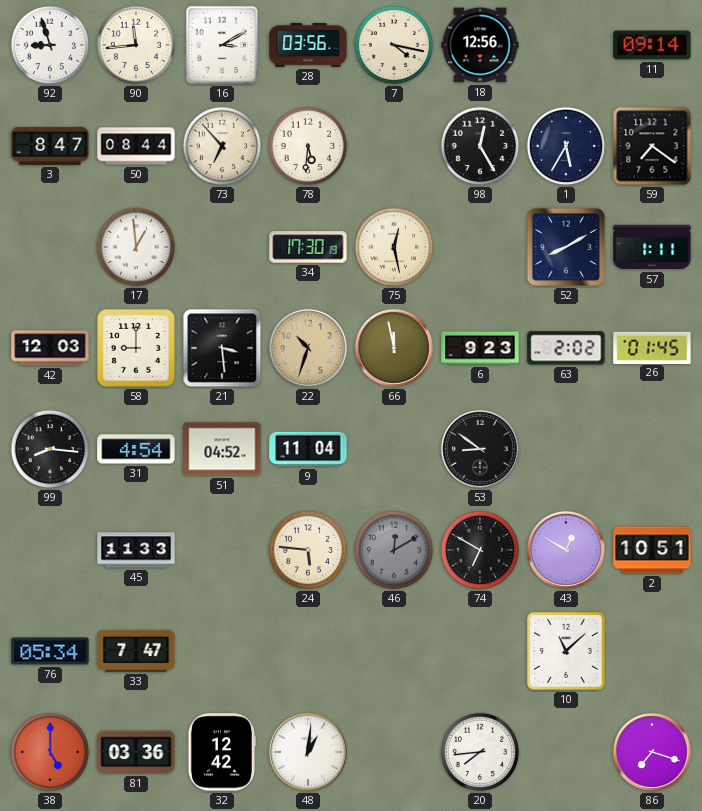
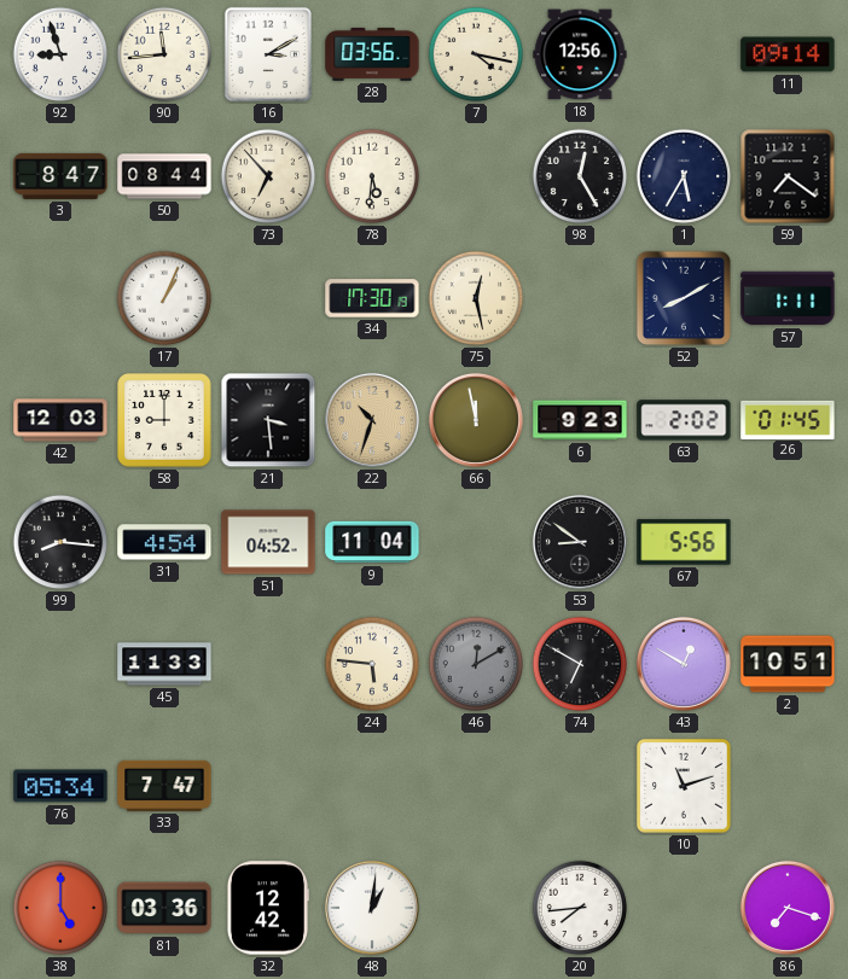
17: 12:59 -> 1:04
67: none -> 5:56
10: 11:08 -> 11:12
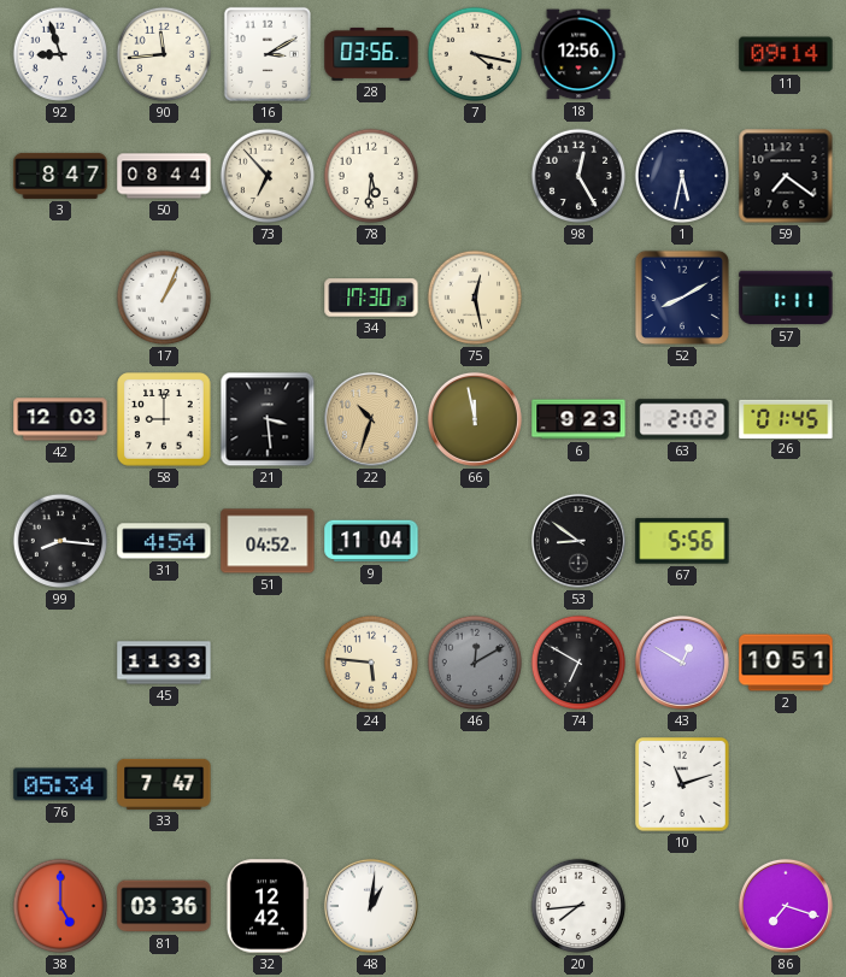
1: 5:35 -> 5:32
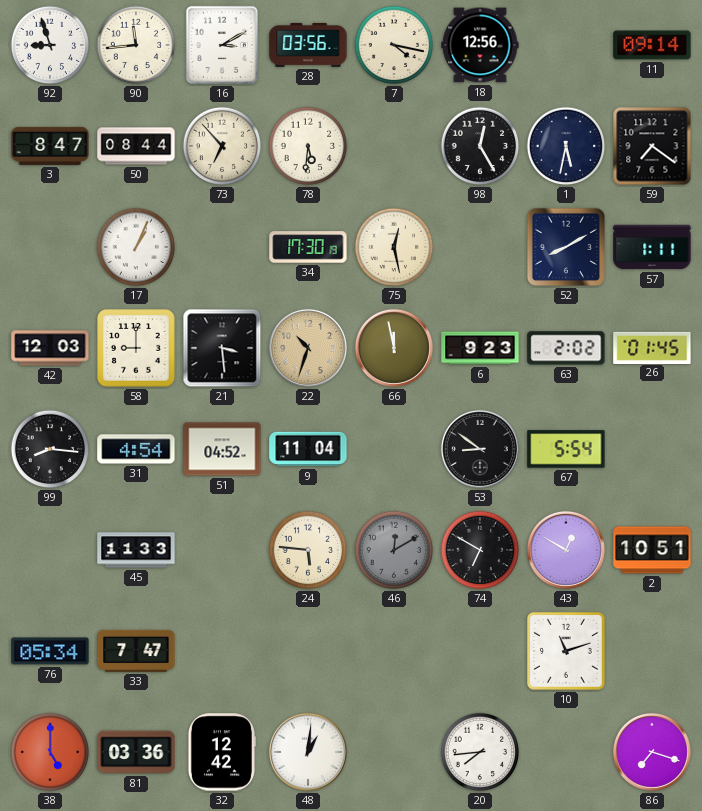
67: 5:56 -> 5:54
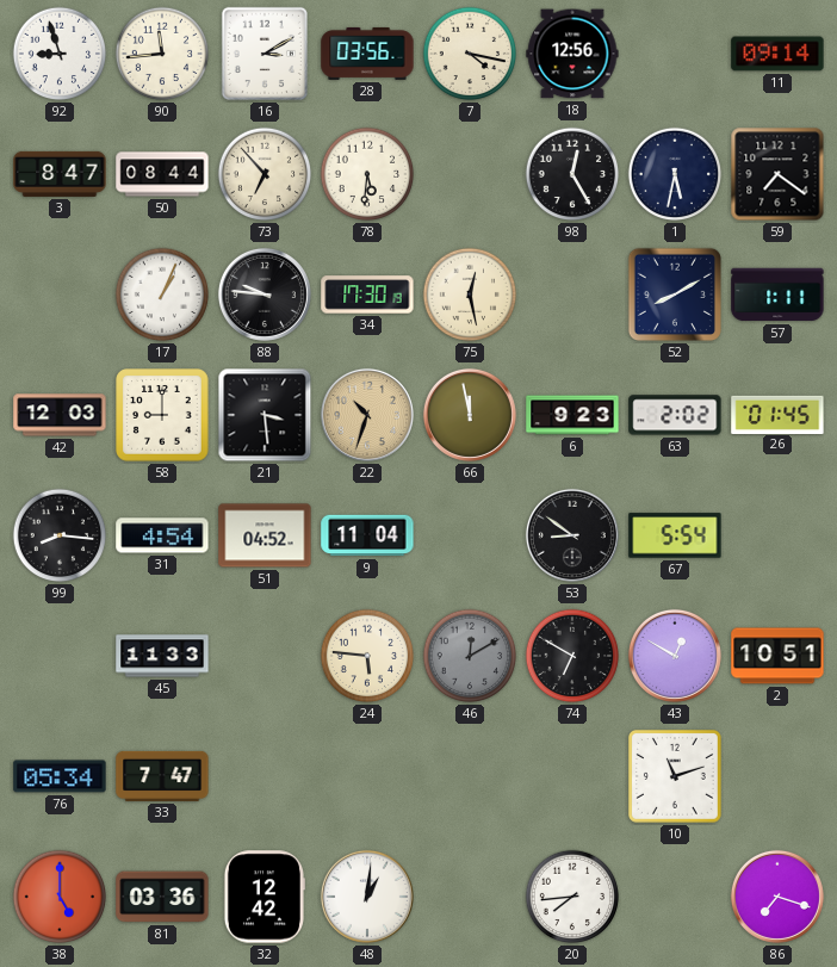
88: none -> 9:46
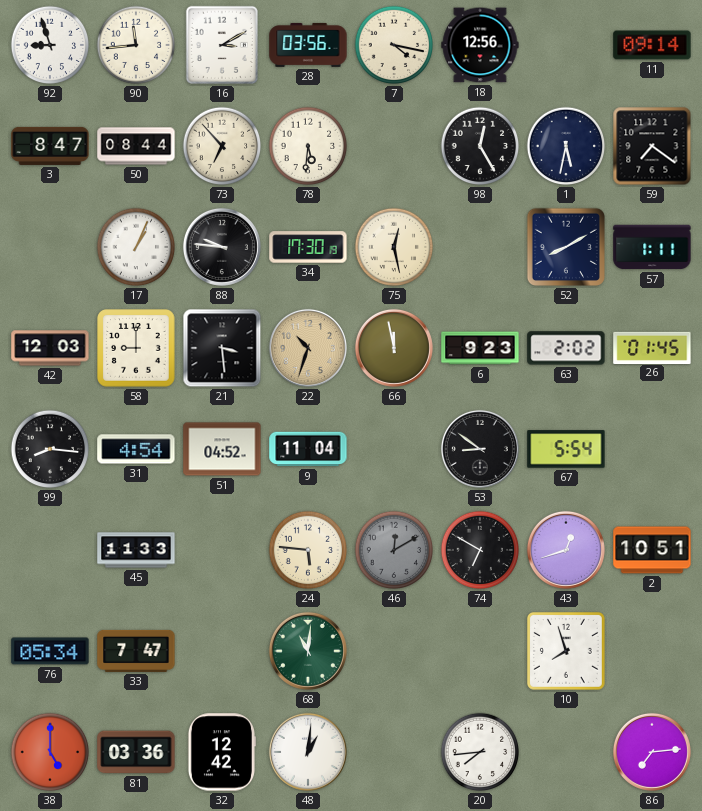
43: 12:50 -> 12:42
68: none -> 11:01
10: 11:12 -> 7:57
86: 7:18 -> 7:14
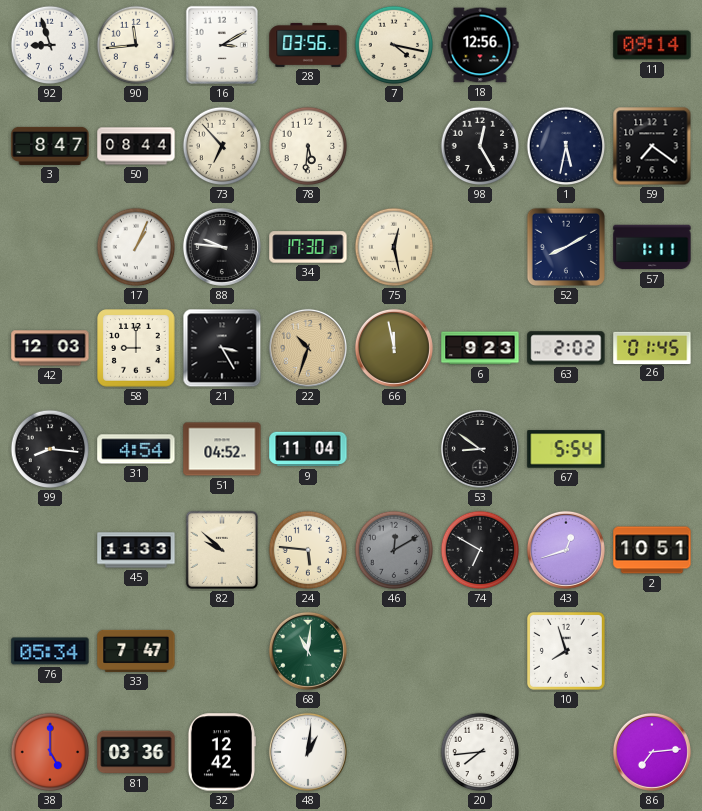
21: 3:29 -> 3:25
82: none -> 9:52
